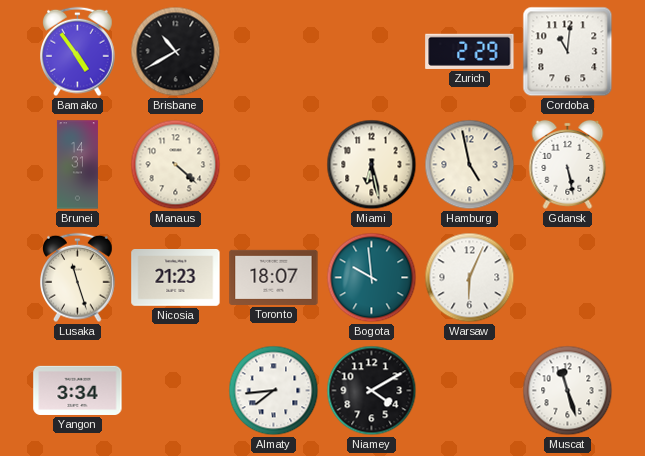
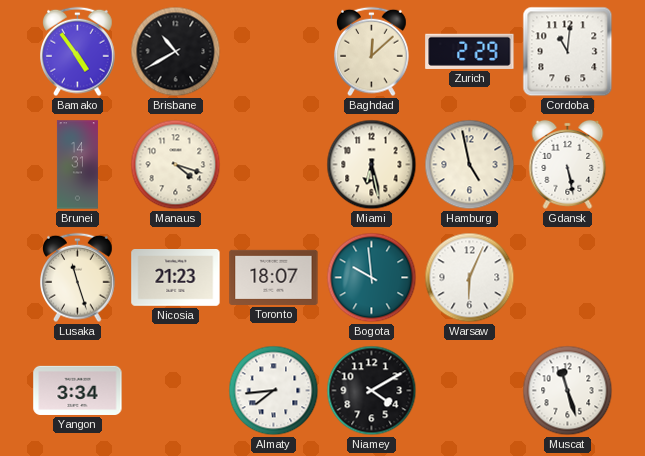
Baghdad: none -> 12:08
Manaus: 4:22 -> 4:18
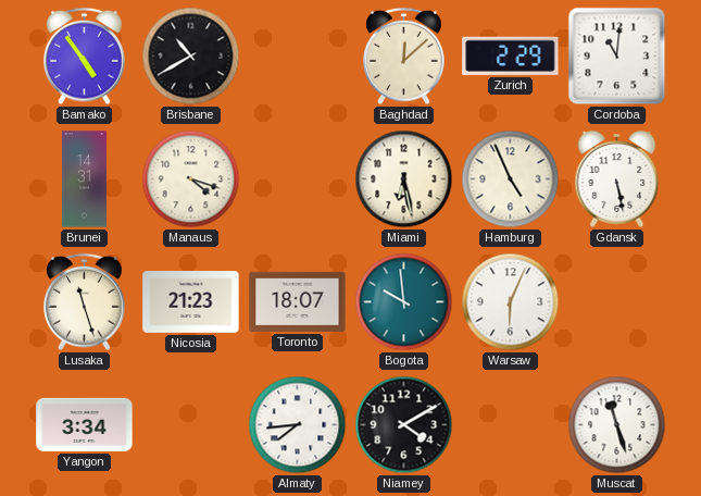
Hamburg: 4:58 -> 4:56
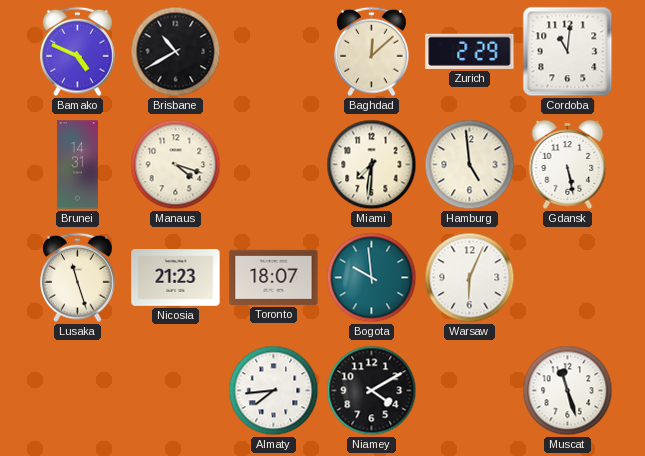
Bamako: 4:54 -> 4:49
Miami: 6:28 -> 7:31
Hamburg: 4:56 -> 4:59
Yangon: 3:34 -> none
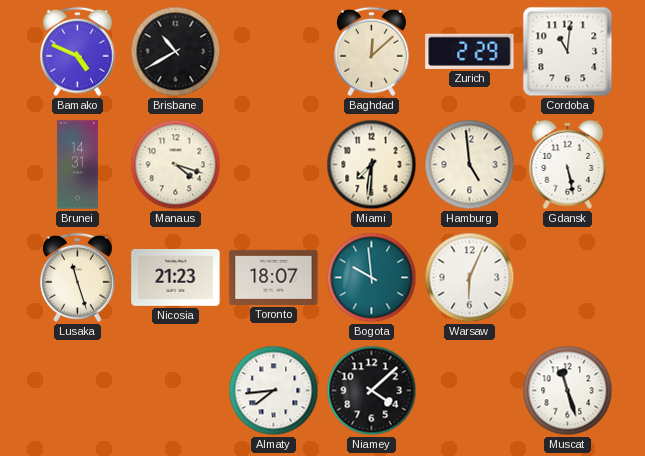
Niamey: 4:10 -> 4:08
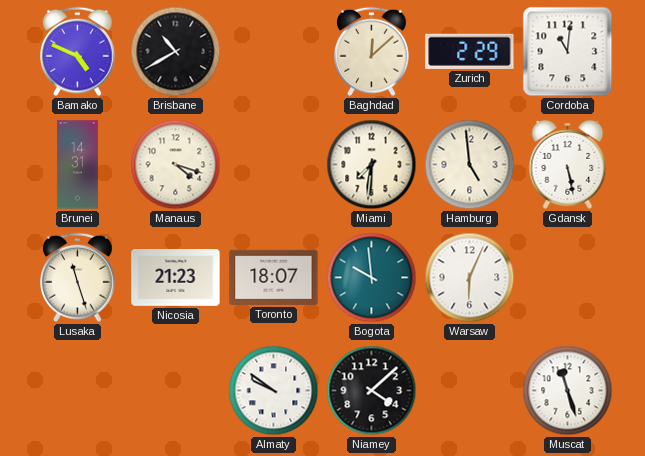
Almaty: 7:44 -> 9:51
